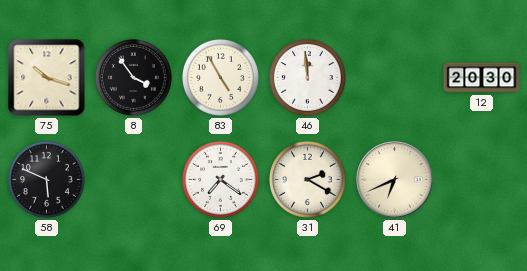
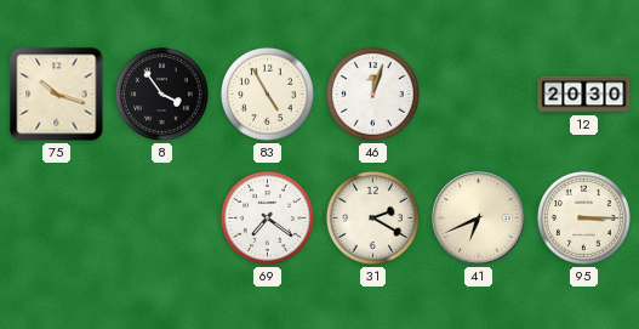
46: 11:59 -> 12:03
58: 5:49 -> none
95: none -> 3:15
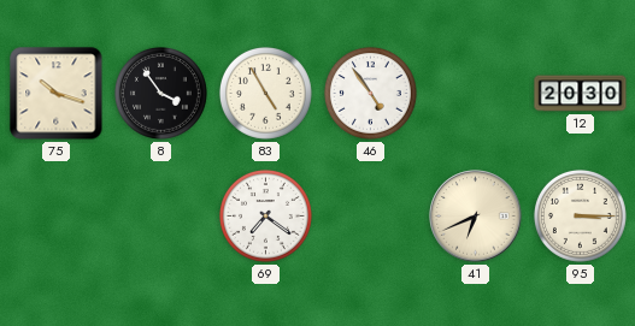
46: 12:03 -> 4:54
31: 2:20 -> none
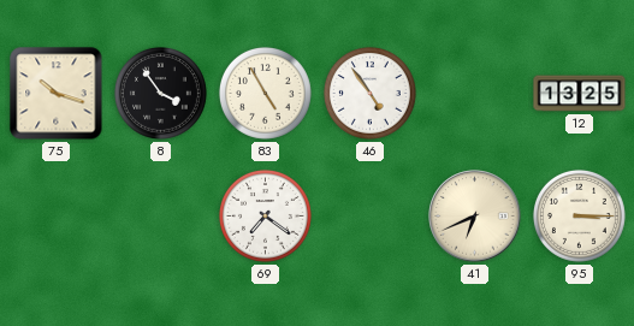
12: 20:30 -> 13:25
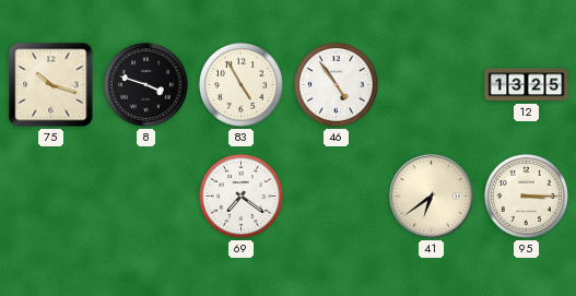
8: 3:54 -> 3:48
41: 6:41 -> 6:39
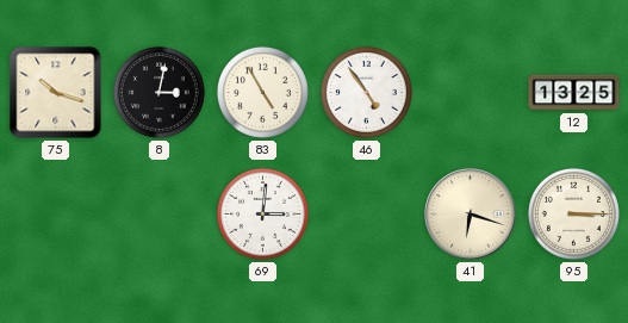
8: 3:48 -> 3:02
69: 7:21 -> 3:01
41: 6:39 -> 6:18
